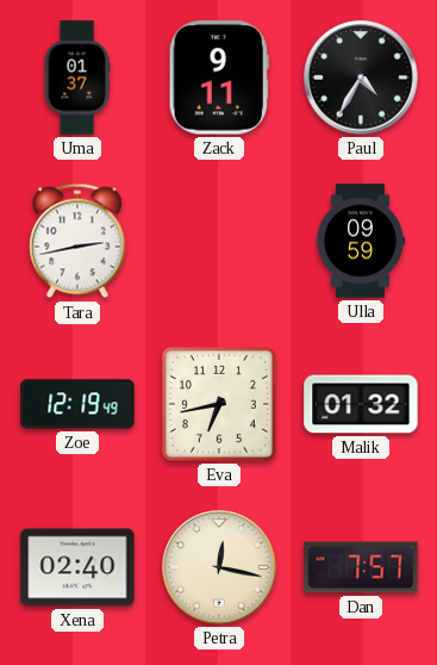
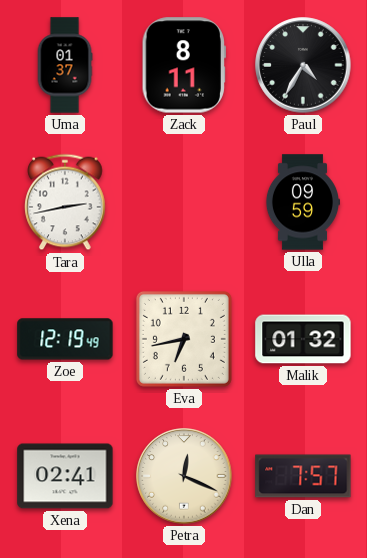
Zack: 9:11 -> 8:11
Xena: 02:40 -> 02:41
Petra: 12:17 -> 12:19
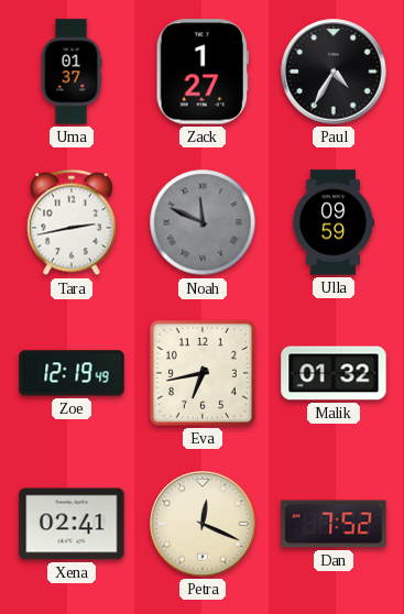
Zack: 8:11 -> 1:27
Noah: none -> 11:49
Dan: 7:57 -> 7:52
